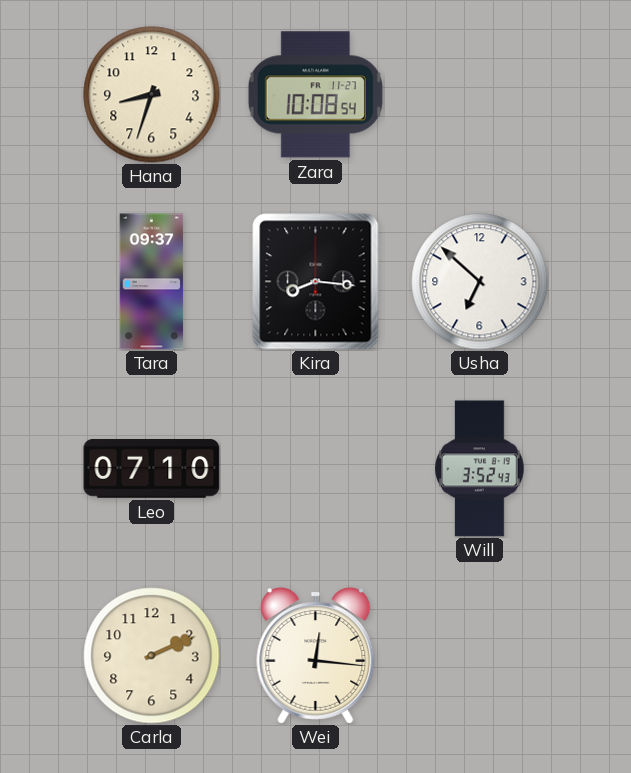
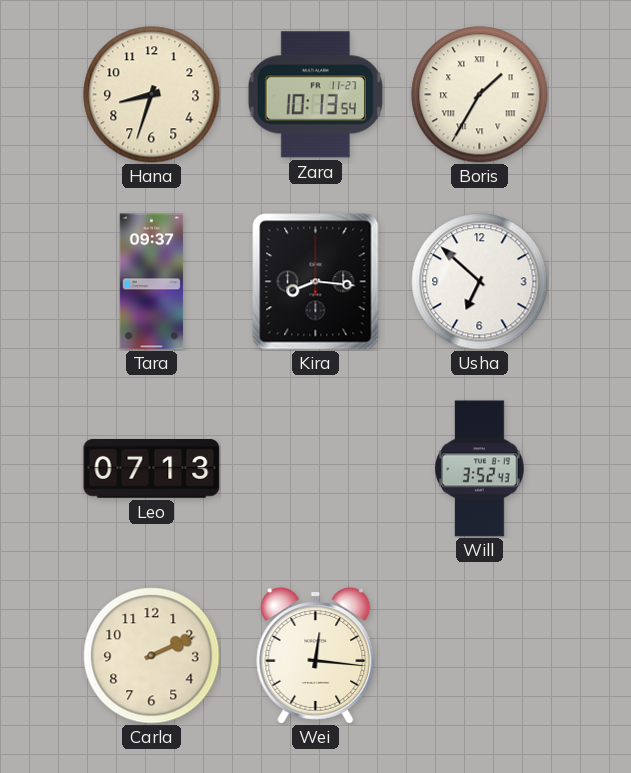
Zara: 10:08 -> 10:13
Boris: none -> 1:35
Leo: 07:10 -> 07:13
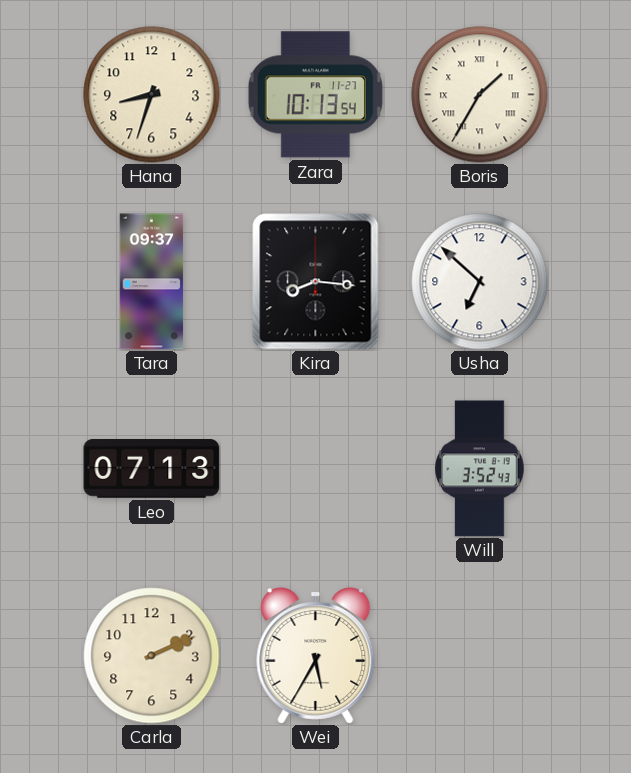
Wei: 12:16 -> 5:35
